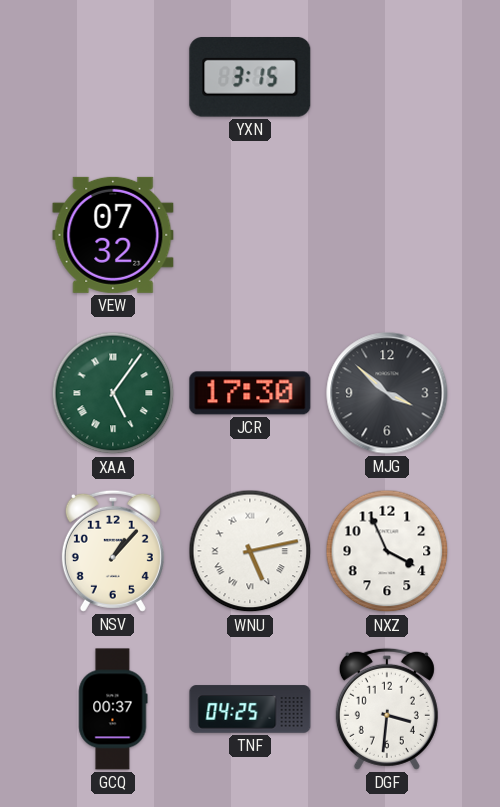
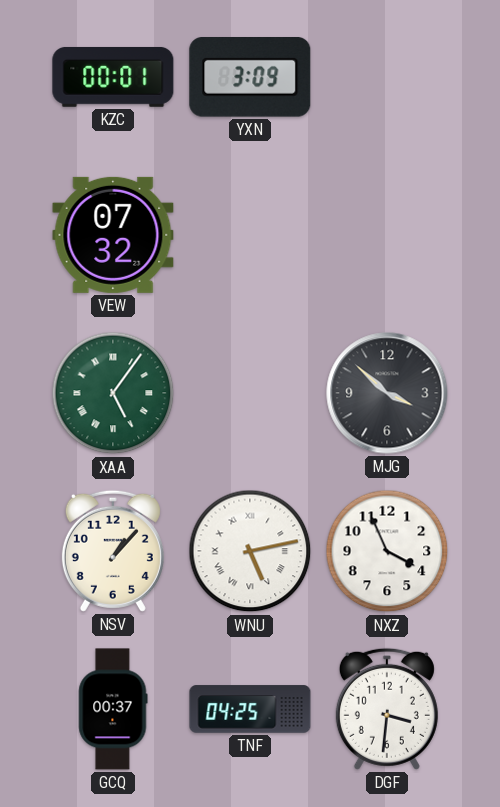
KZC: none -> 00:01
YXN: 3:15 -> 3:09
JCR: 17:30 -> none
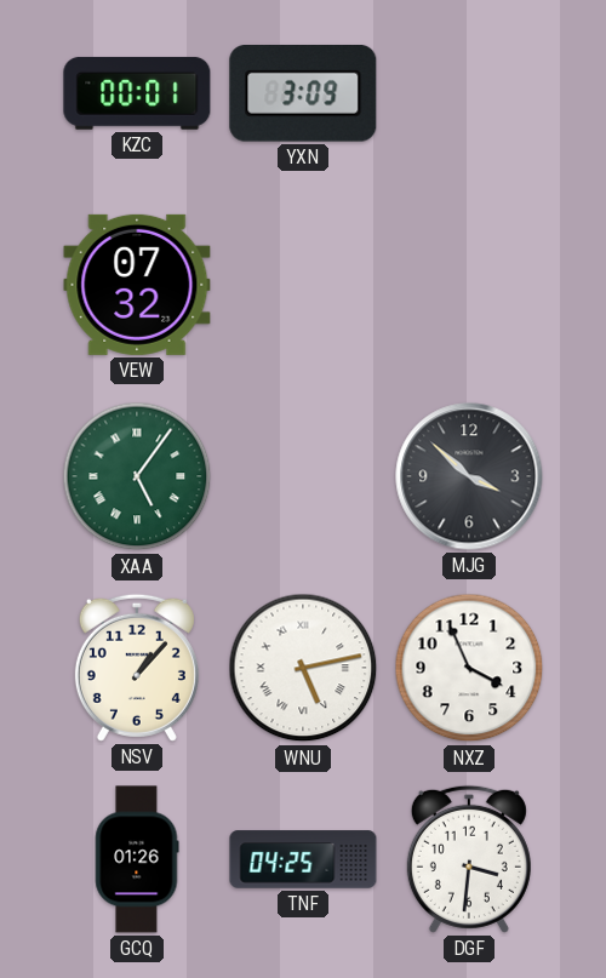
GCQ: 00:37 -> 01:26
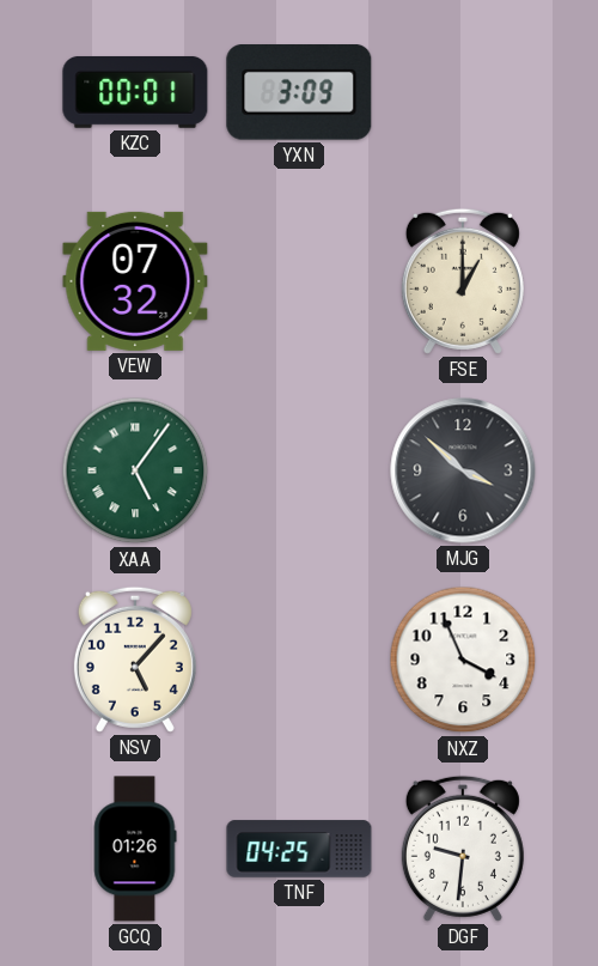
FSE: none -> 1:00
NSV: 1:07 -> 5:07
WNU: 5:13 -> none
DGF: 3:31 -> 9:31
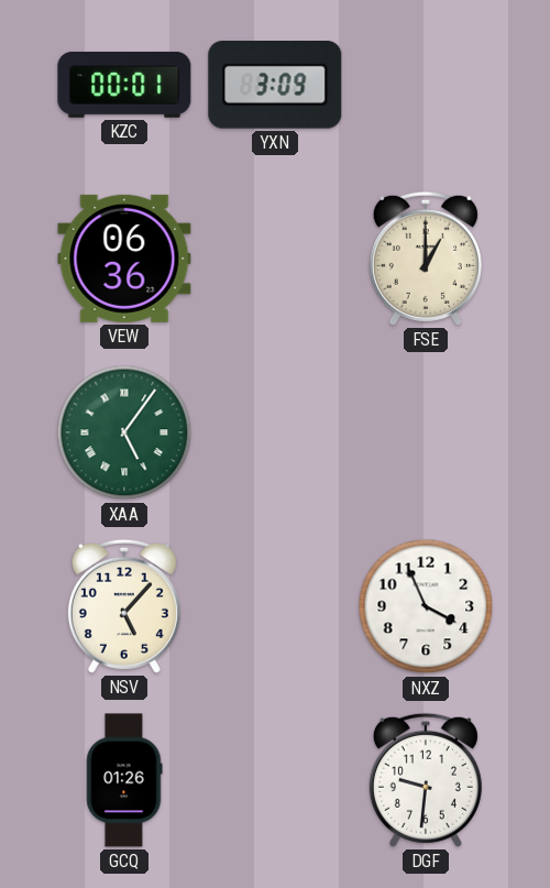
VEW: 07:32 -> 06:36
MJG: 3:52 -> none
TNF: 04:25 -> none
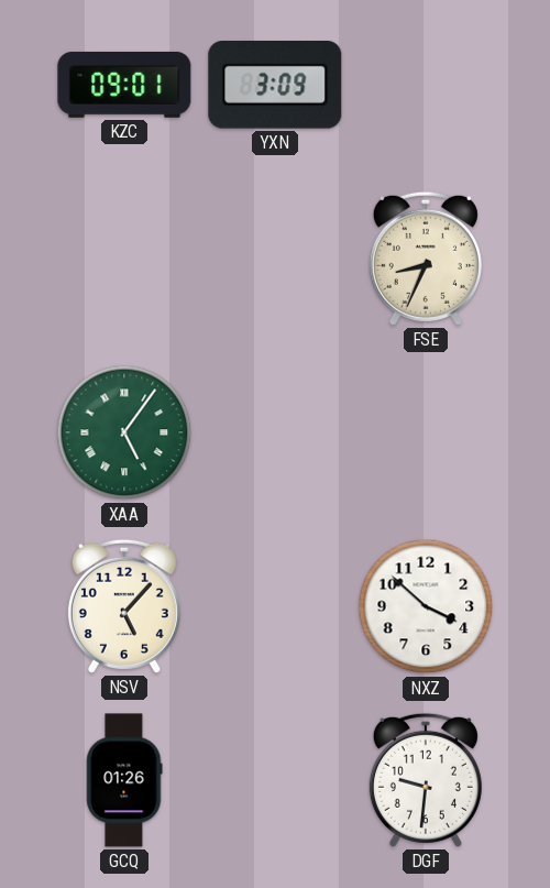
KZC: 00:01 -> 09:01
VEW: 06:36 -> none
FSE: 1:00 -> 8:34
NXZ: 3:56 -> 3:52
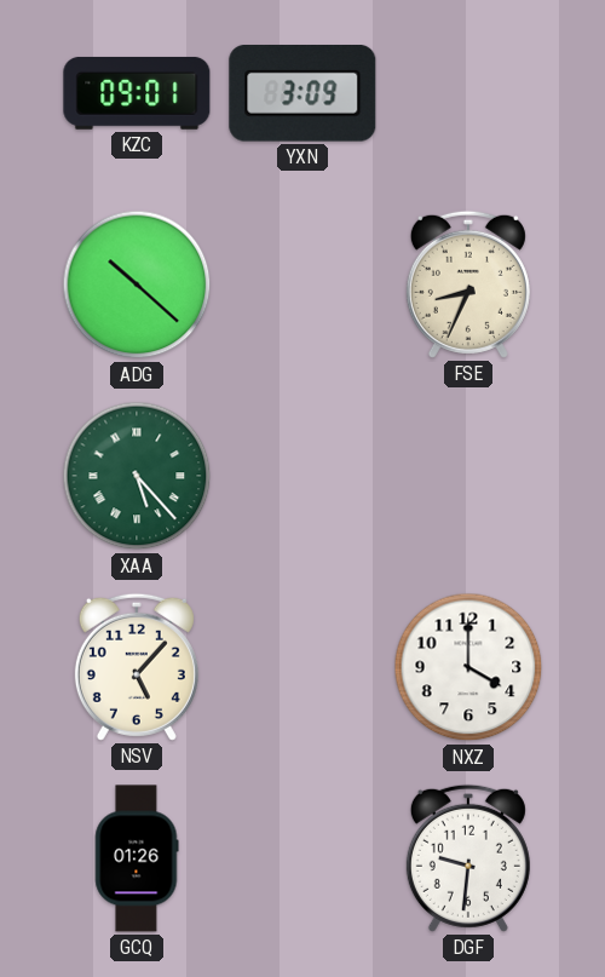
ADG: none -> 10:22
XAA: 5:06 -> 5:23
NXZ: 3:52 -> 4:00
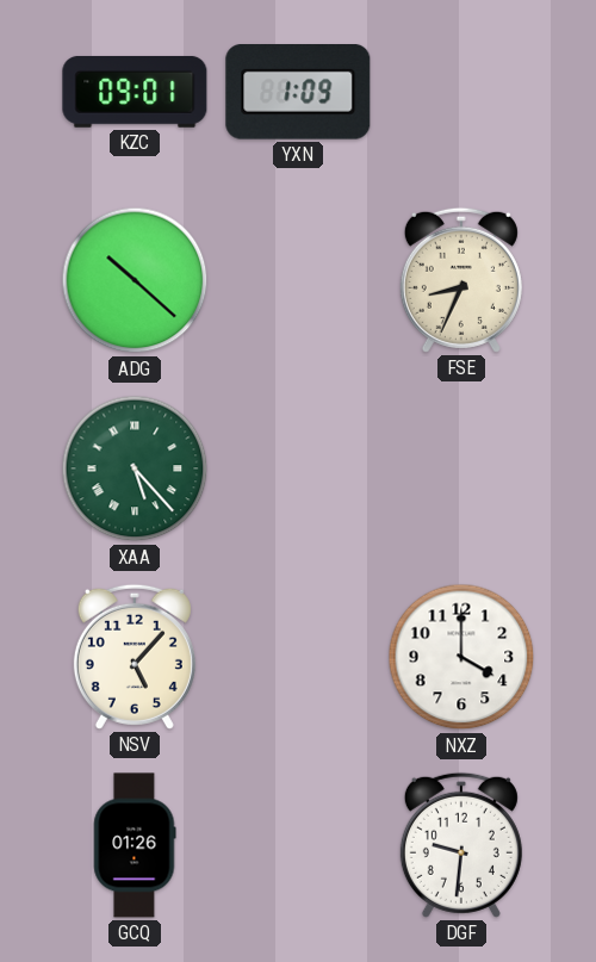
YXN: 3:09 -> 1:09
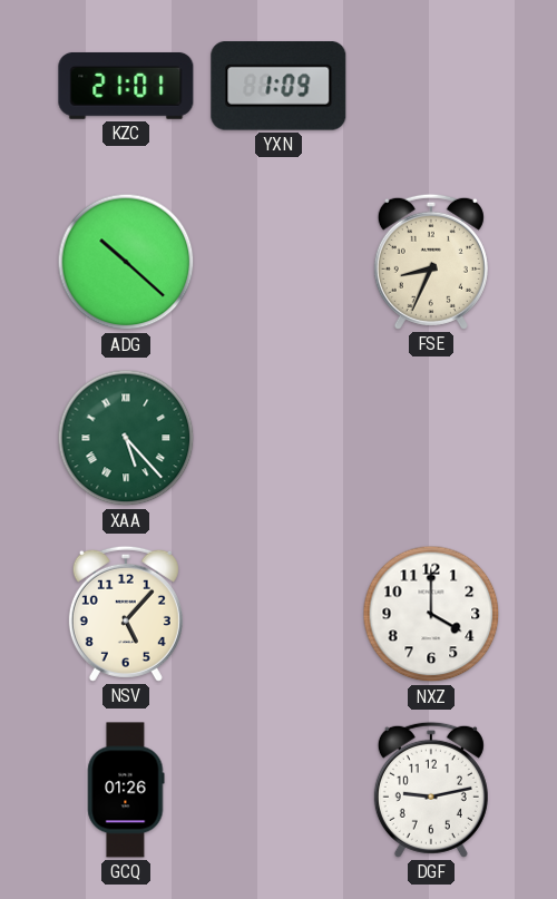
KZC: 09:01 -> 21:01
DGF: 9:31 -> 9:13
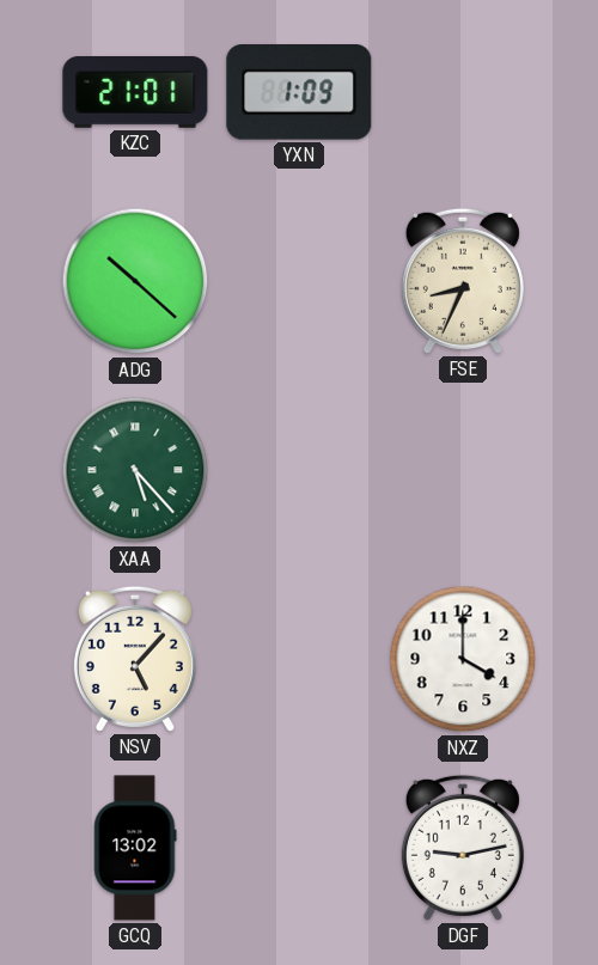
GCQ: 01:26 -> 13:02
